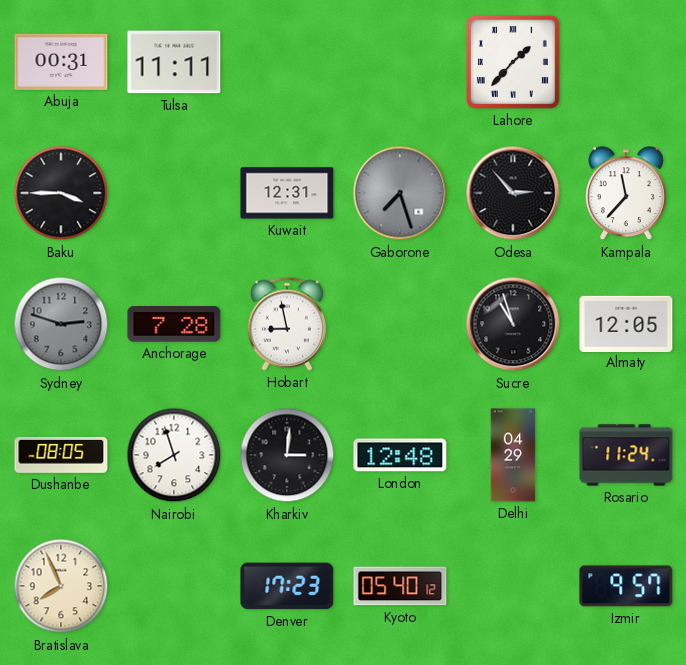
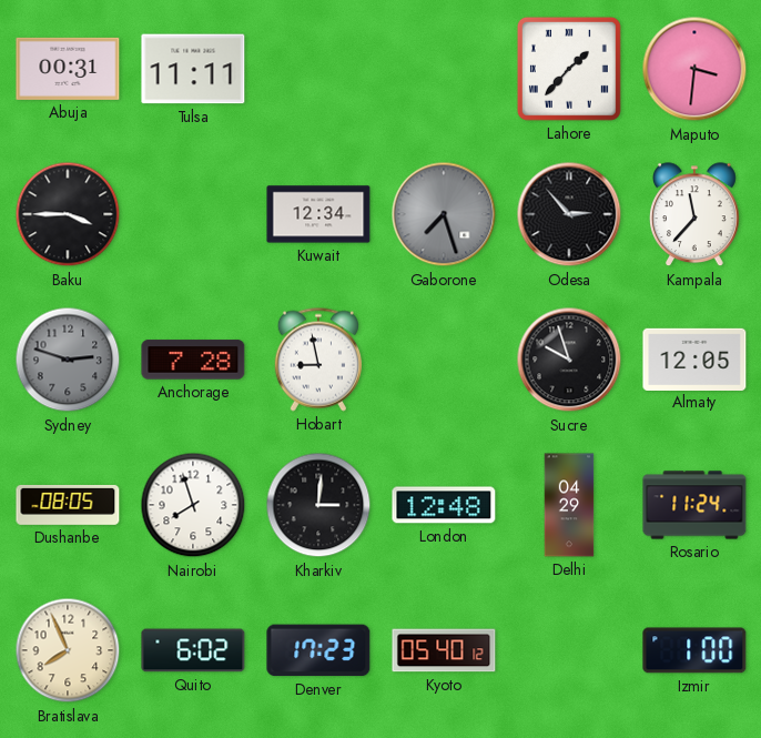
Maputo: none -> 3:31
Kuwait: 12:31 -> 12:34
Sucre: 10:57 -> 9:57
Quito: none -> 6:02
Izmir: 9:57 -> 1:00
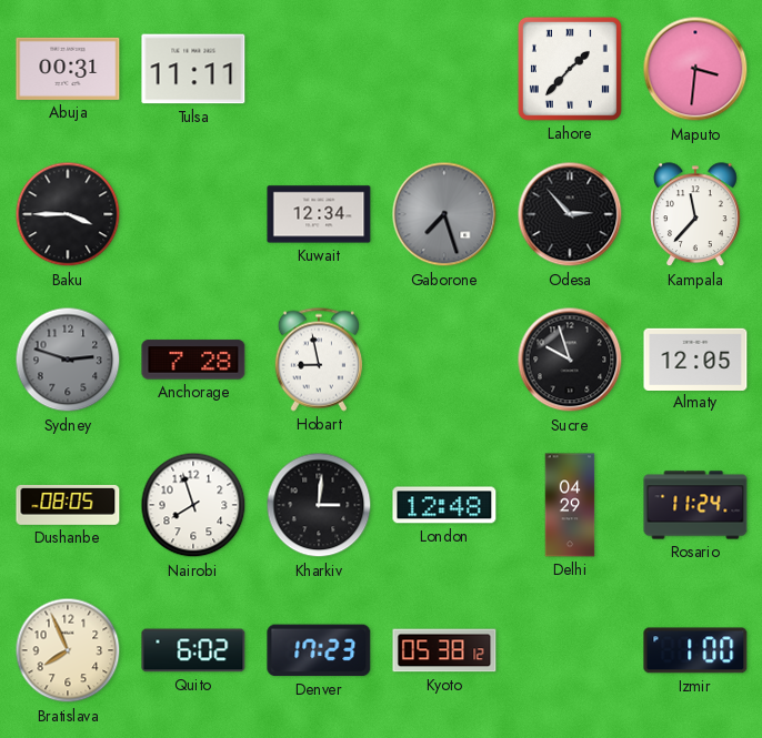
Kyoto: 05:40 -> 05:38
